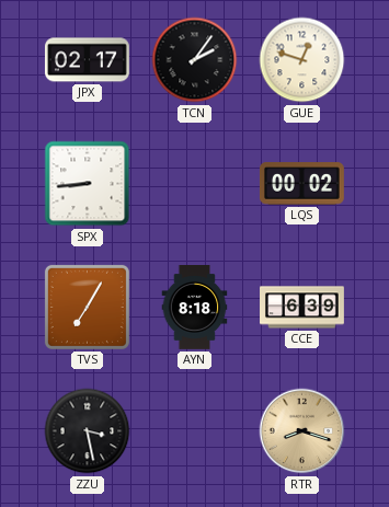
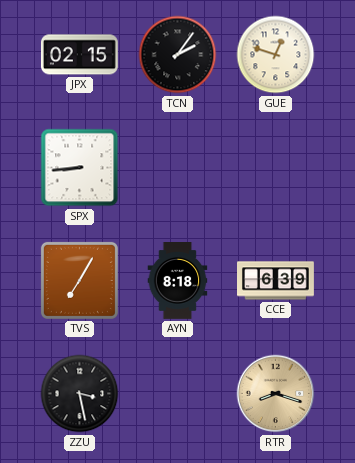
JPX: 02:17 -> 02:15
LQS: 00:02 -> none
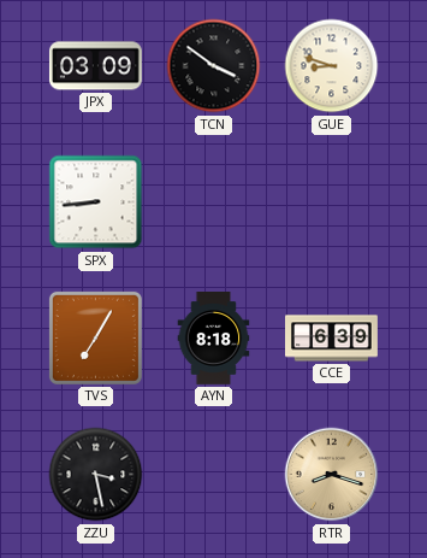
JPX: 02:15 -> 03:09
TCN: 2:06 -> 3:51
GUE: 12:48 -> 8:48
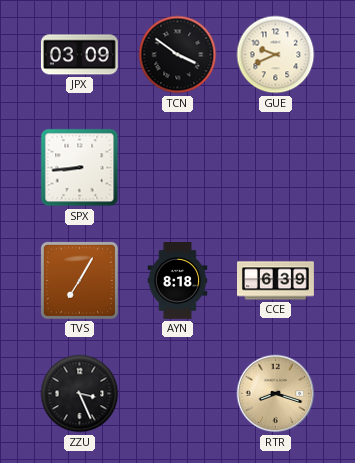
GUE: 8:48 -> 9:41
ZZU: 3:28 -> 3:26
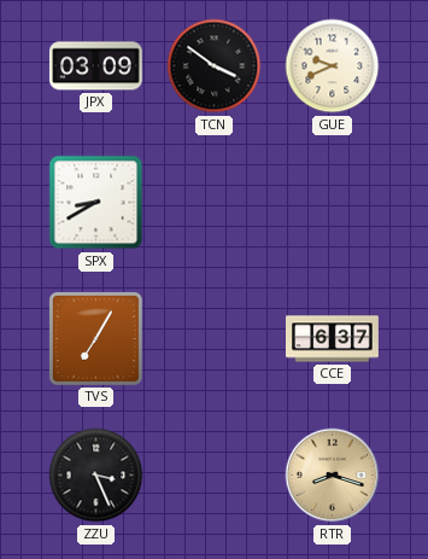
SPX: 8:44 -> 8:40
AYN: 8:18 -> none
CCE: 6:39 -> 6:37
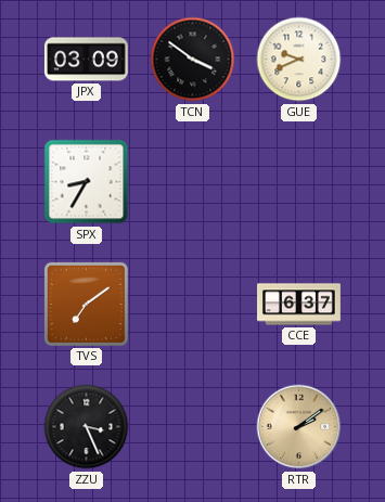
SPX: 8:40 -> 8:35
TVS: 7:05 -> 7:09
RTR: 8:18 -> 2:09
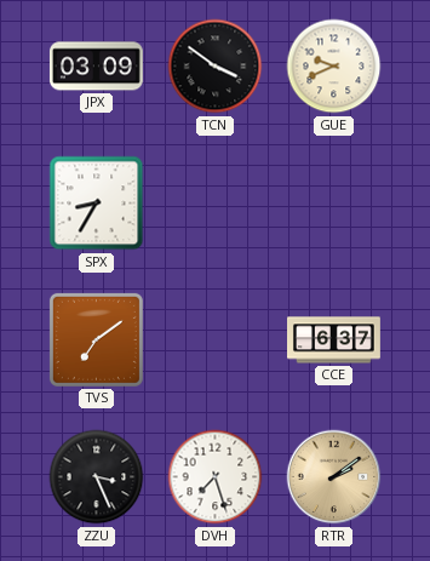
DVH: none -> 7:27
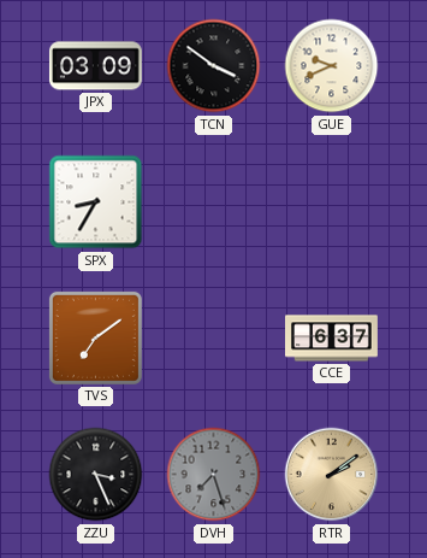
DVH dial: white -> grey
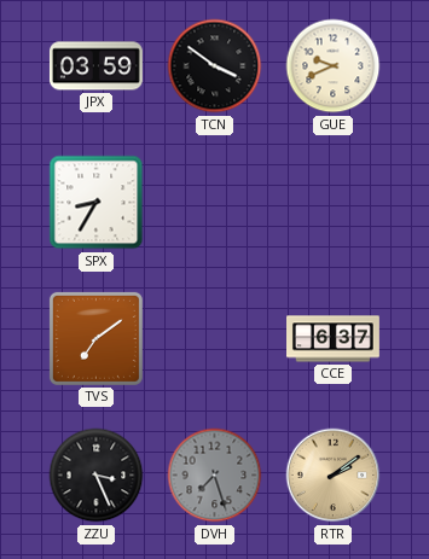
JPX: 03:09 -> 03:59
